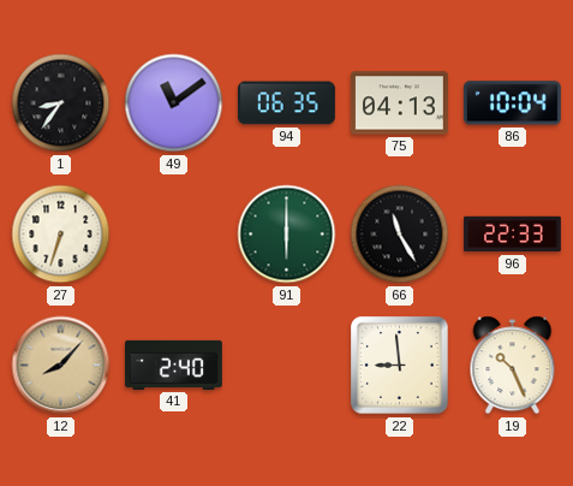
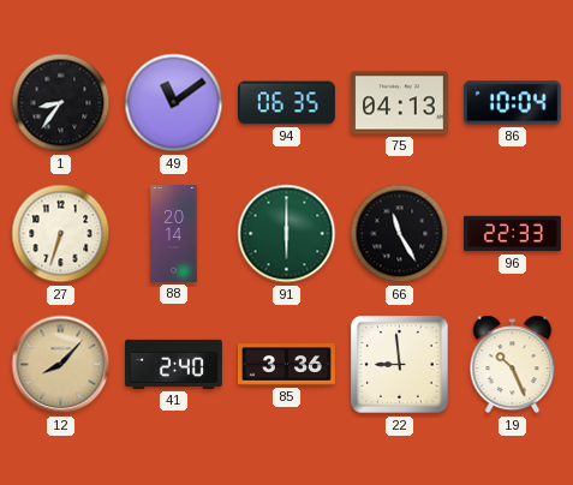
88: none -> 20:14
85: none -> 3:36
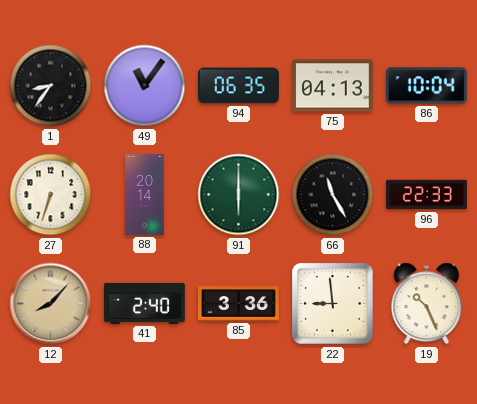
49: 11:09 -> 11:06
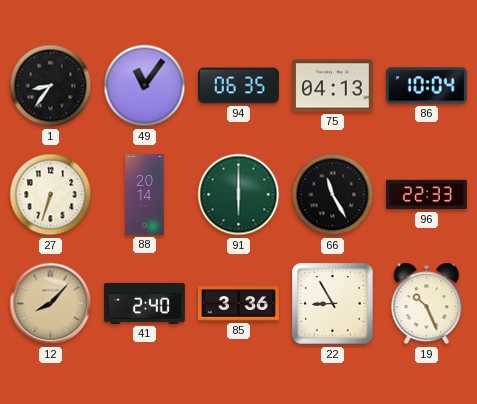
22: 8:59 -> 8:55
